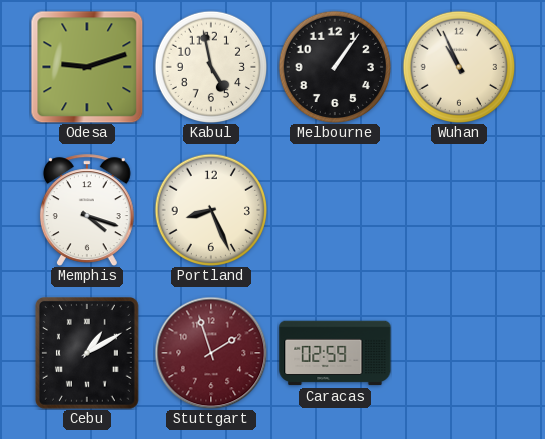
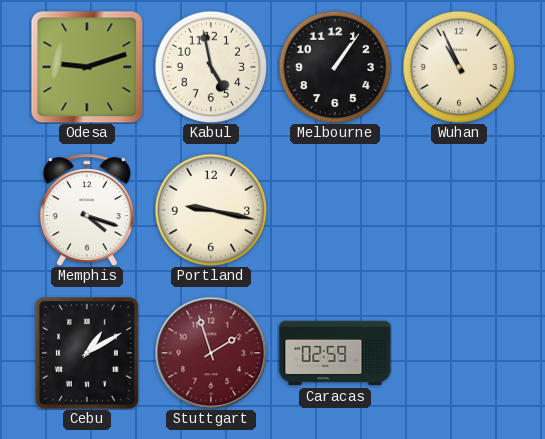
Portland: 8:26 -> 9:17
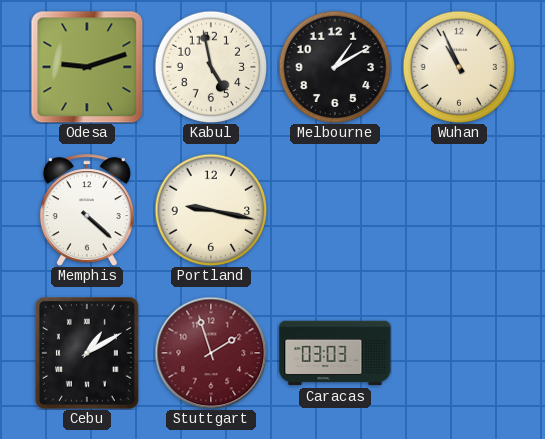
Melbourne: 1:06 -> 1:10
Memphis: 4:18 -> 4:22
Caracas: 02:59 -> 03:03
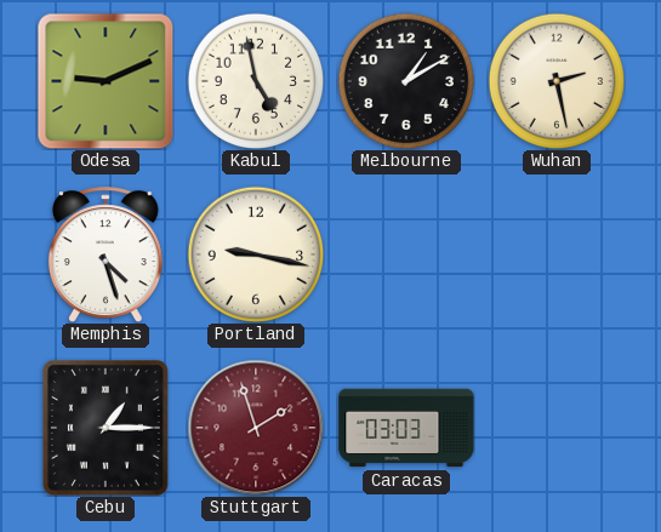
Odesa: 9:12 -> 9:11
Wuhan: 10:56 -> 2:28
Memphis: 4:22 -> 4:27
Cebu: 1:10 -> 1:15
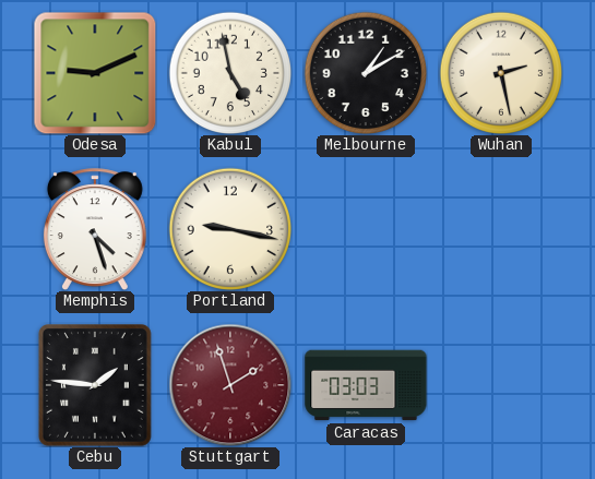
Cebu: 1:15 -> 1:46
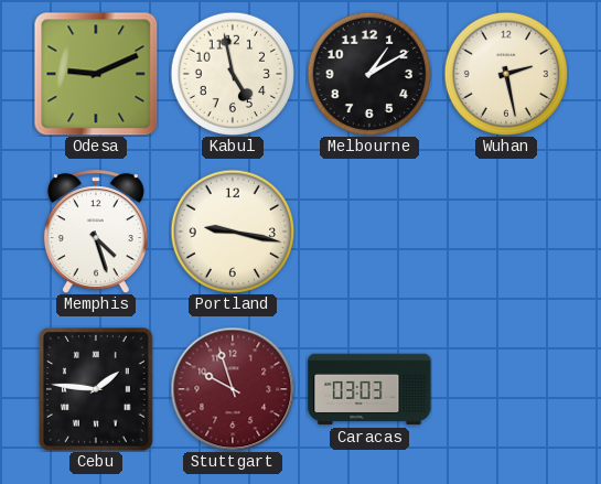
Stuttgart: 1:57 -> 9:57
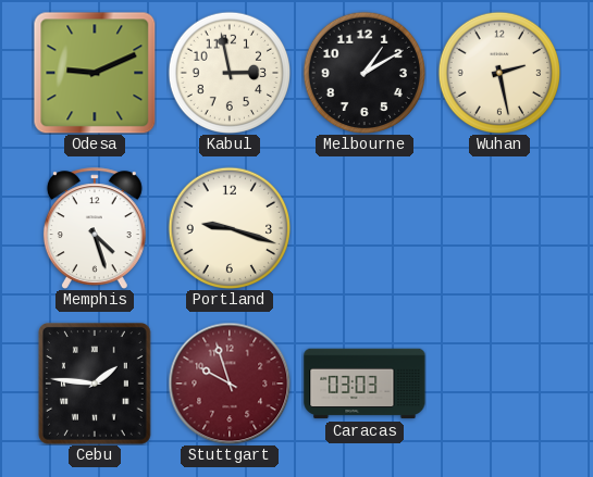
Kabul: 4:58 -> 2:58
Portland: 9:17 -> 9:18
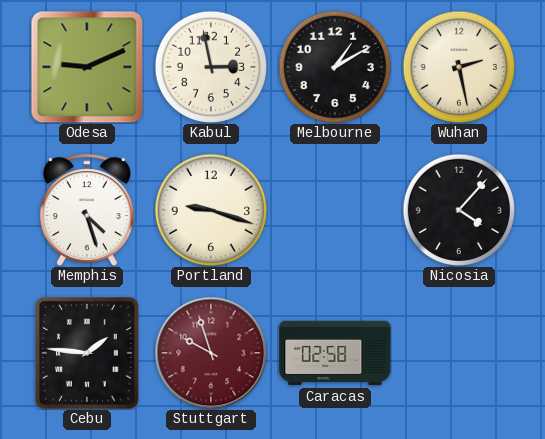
Nicosia: none -> 4:07
Caracas: 03:03 -> 02:58
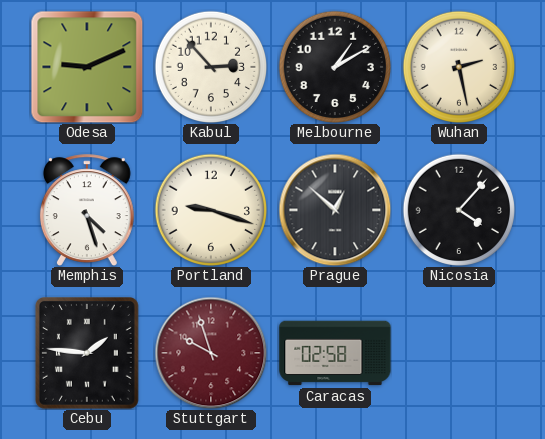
Kabul: 2:58 -> 2:53
Prague: none -> 12:52
